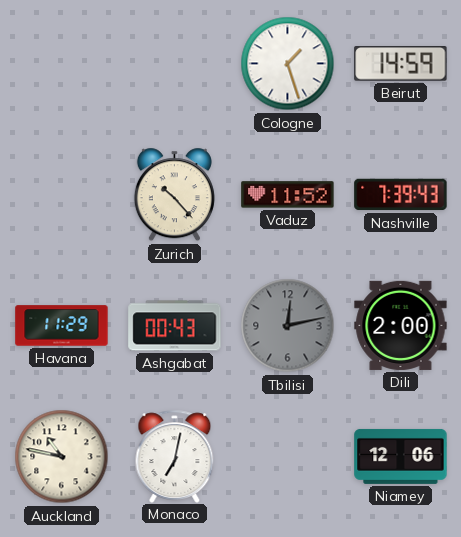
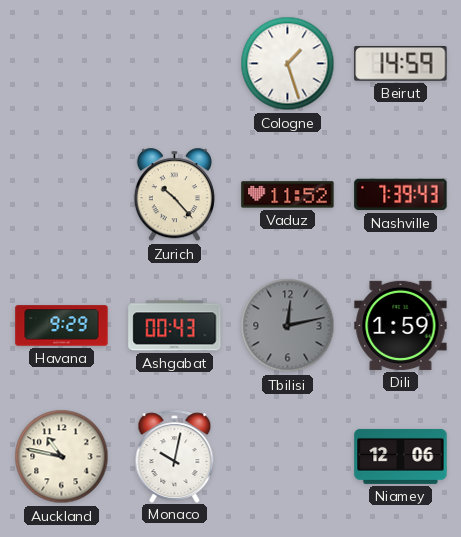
Havana: 11:29 -> 9:29
Dili: 2:00 -> 1:59
Monaco: 7:02 -> 10:02
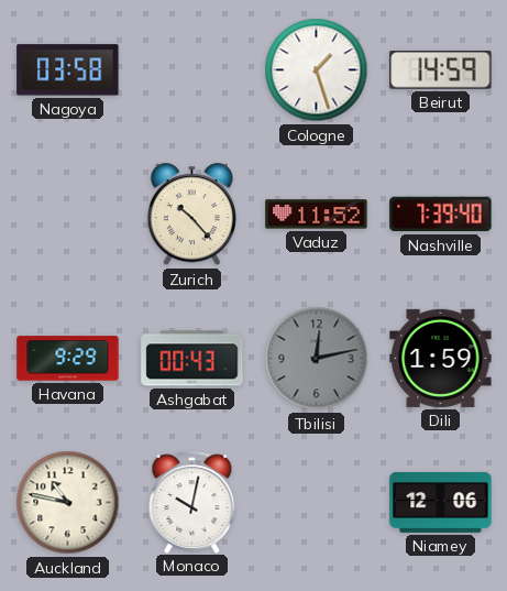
Nagoya: none -> 03:58
Nashville: 7:39:43 -> 7:39:40
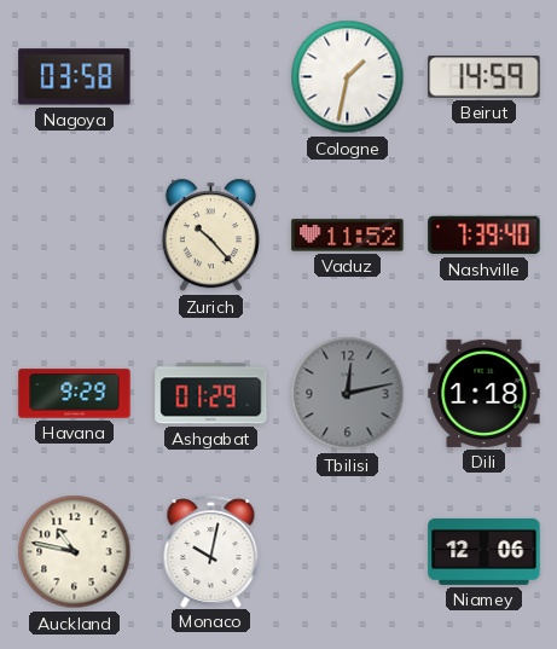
Cologne: 1:27 -> 1:32
Ashgabat: 00:43 -> 01:29
Dili: 1:59 -> 1:18
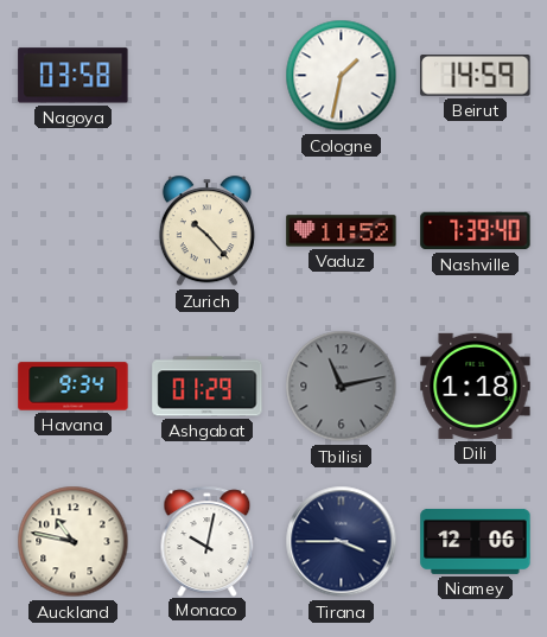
Havana: 9:29 -> 9:34
Tbilisi: 12:13 -> 11:13
Tirana: none -> 3:45
